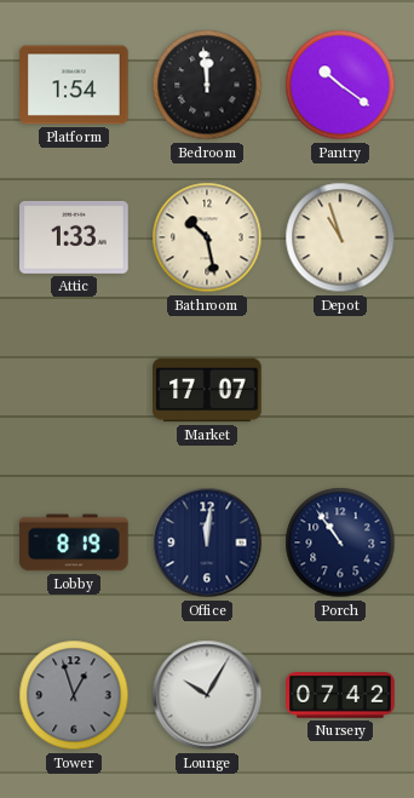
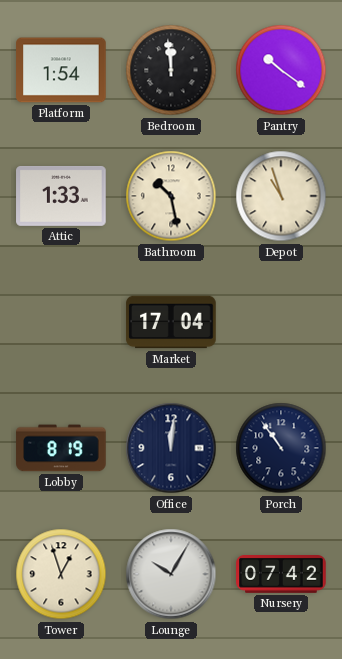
Market: 17:07 -> 17:04
Tower dial: grey -> cream
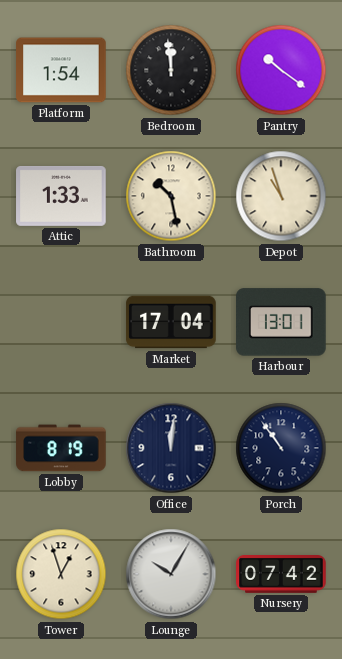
Harbour: none -> 13:01
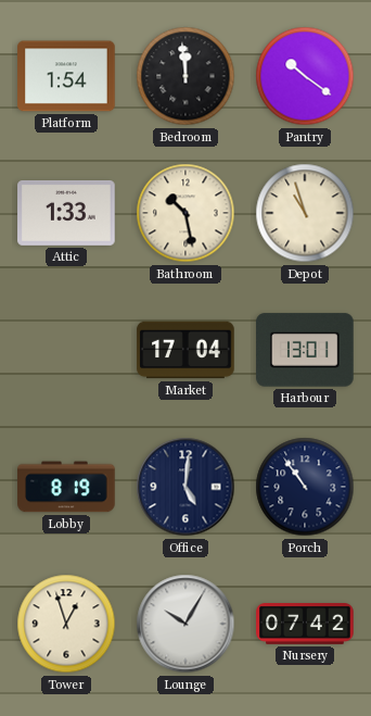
Office: 12:01 -> 5:01
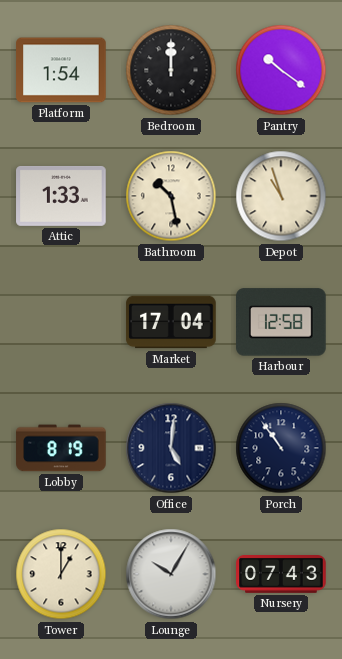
Bedroom: 11:59 -> 12:00
Harbour: 13:01 -> 12:58
Tower: 12:57 -> 1:00
Nursery: 07:42 -> 07:43
